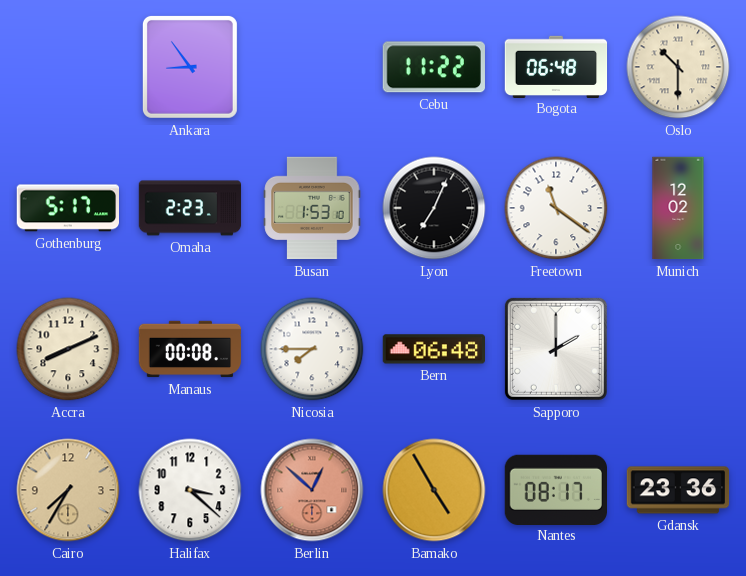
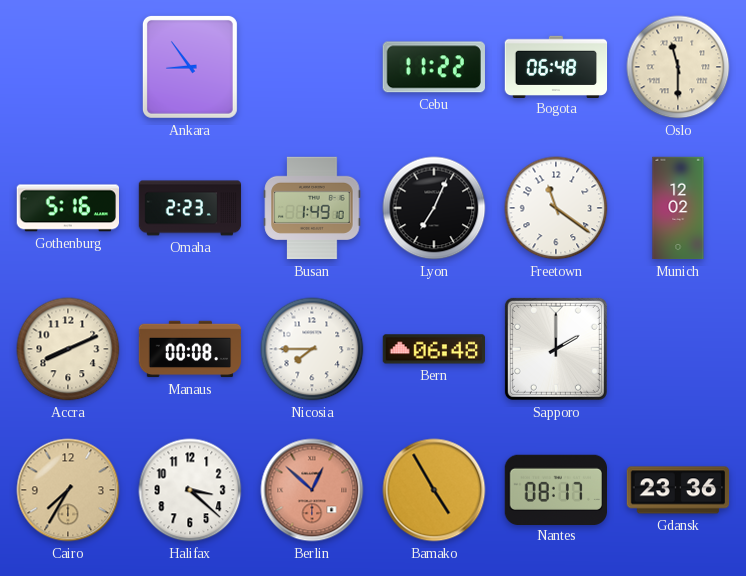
Oslo: 10:30 -> 11:30
Gothenburg: 5:17 -> 5:16
Busan: 1:53 -> 1:49
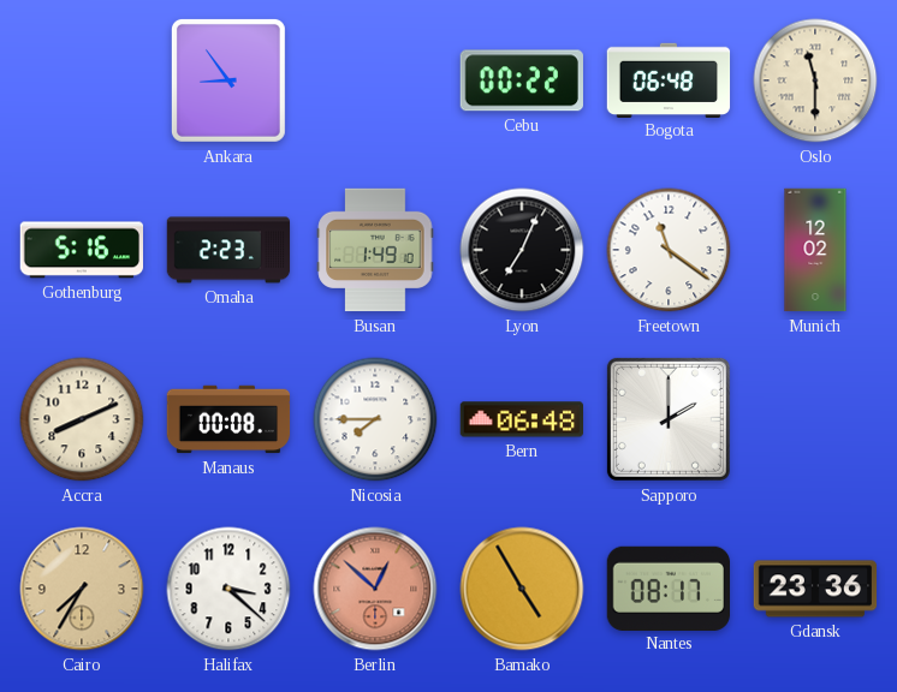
Cebu: 11:22 -> 00:22
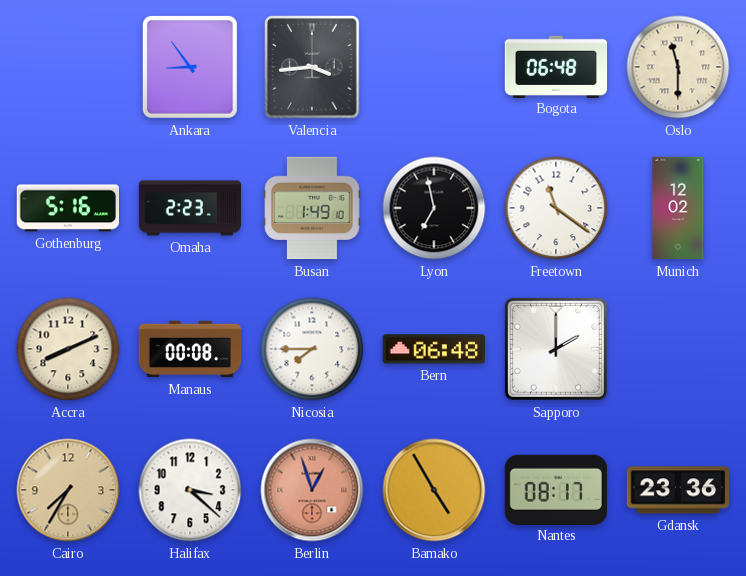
Valencia: none -> 3:44
Cebu: 00:22 -> none
Lyon: 7:04 -> 6:58
Berlin: 12:52 -> 12:57
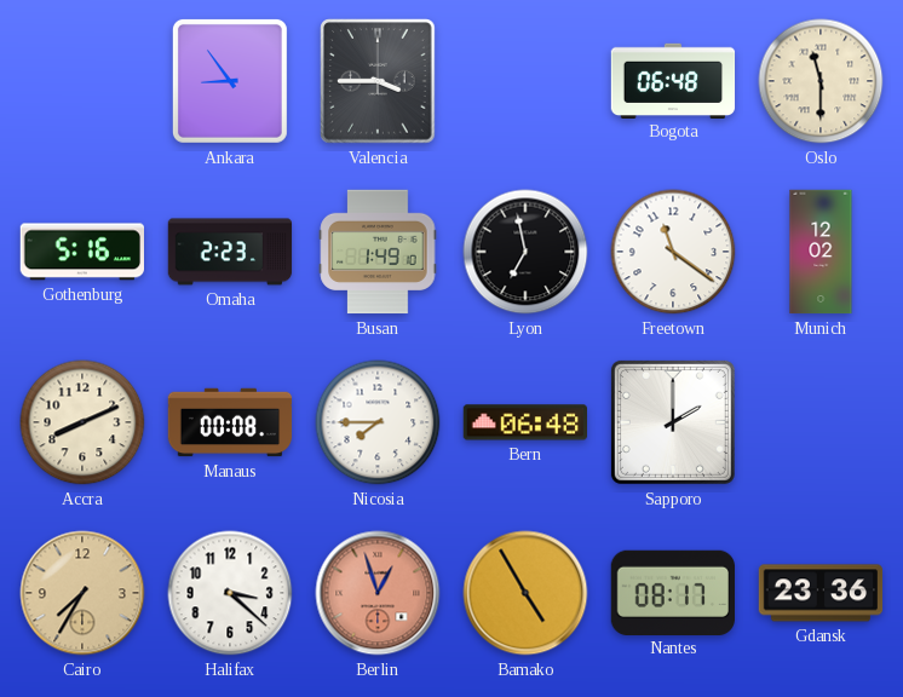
Valencia: 3:44 -> 3:45
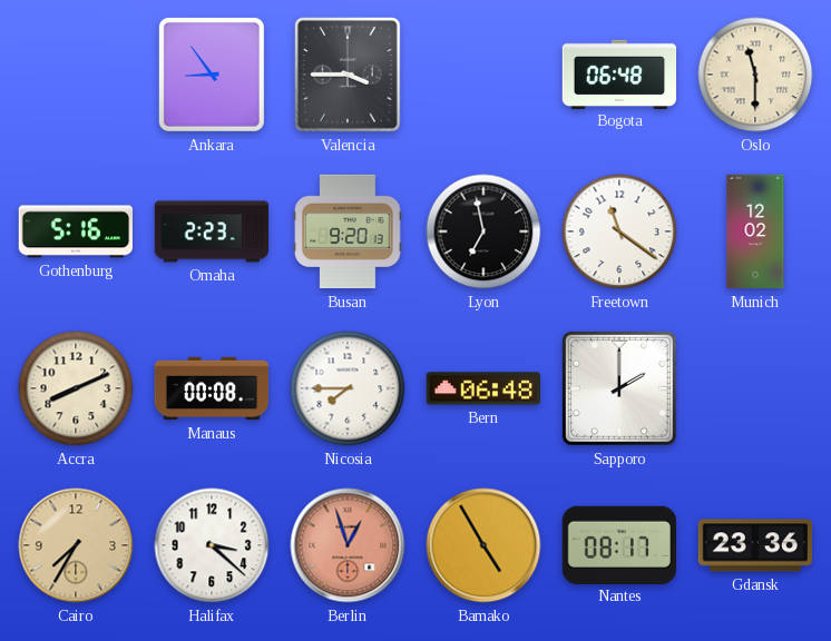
Busan: 1:49 -> 9:20
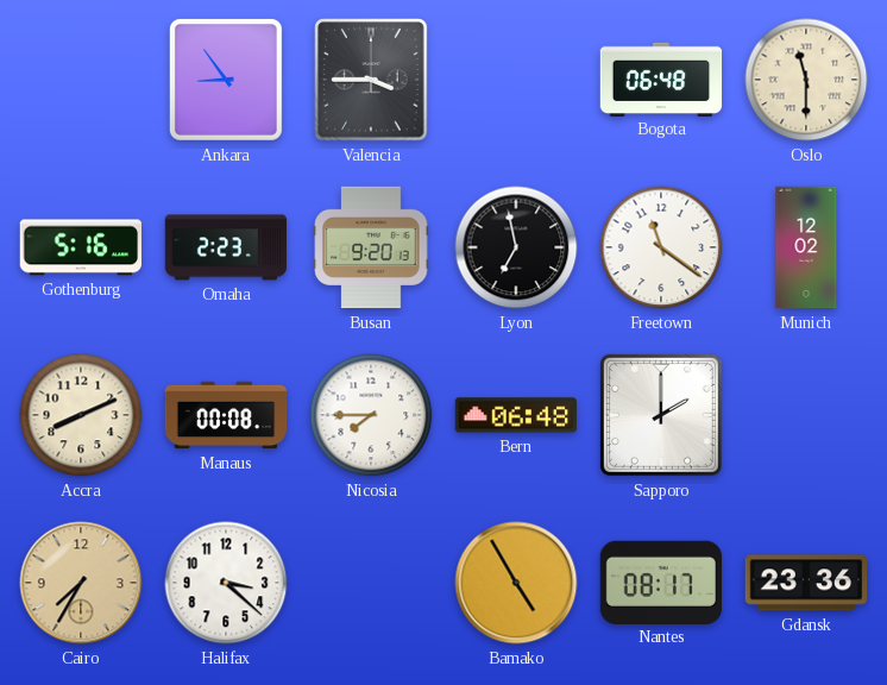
Berlin: 12:57 -> none
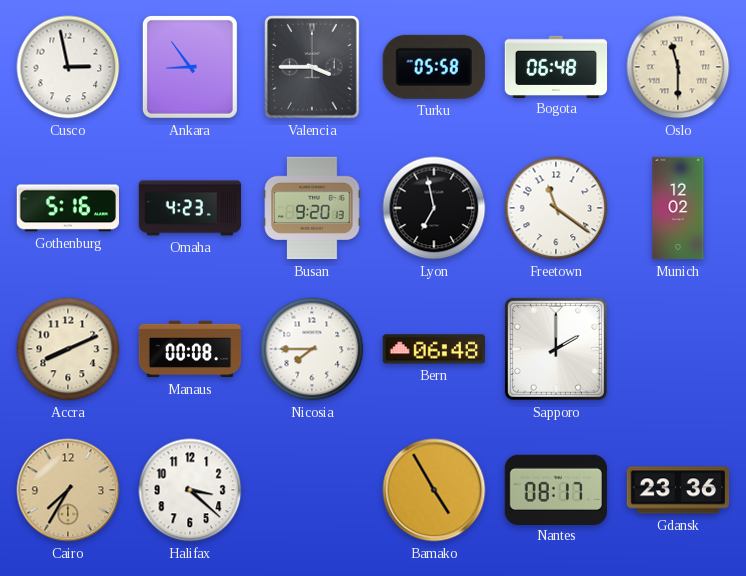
Cusco: none -> 2:58
Turku: none -> 05:58
Omaha: 2:23 -> 4:23
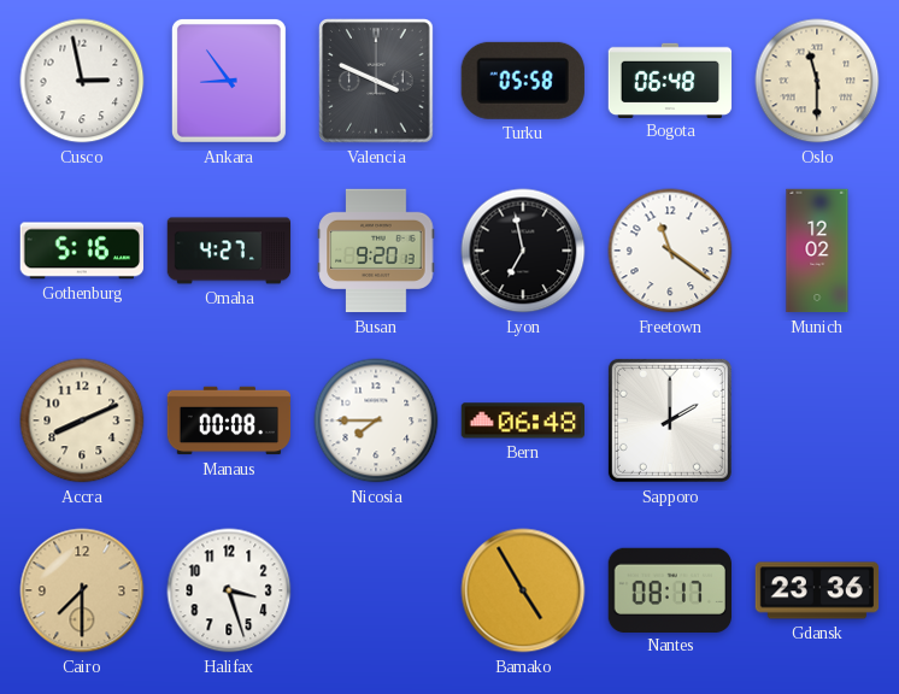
Valencia: 3:45 -> 3:49
Omaha: 4:23 -> 4:27
Cairo: 7:35 -> 7:30
Halifax: 3:22 -> 3:27
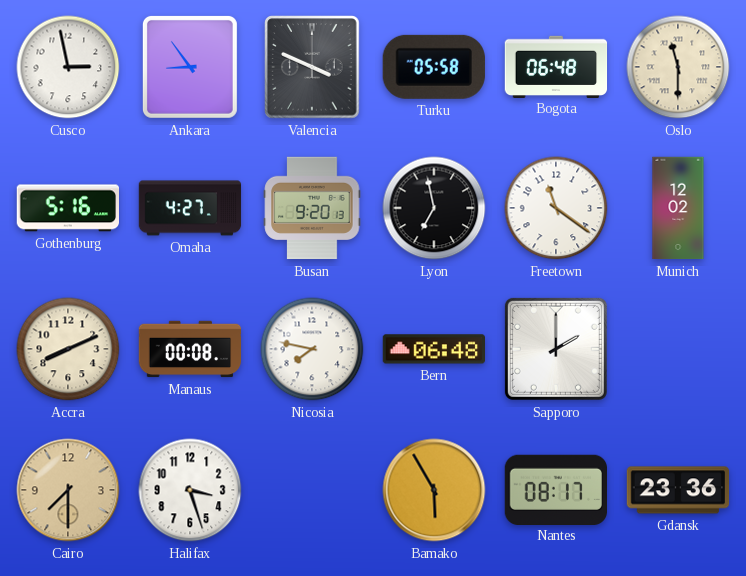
Nicosia: 7:45 -> 7:47
Bamako: 4:55 -> 5:55
